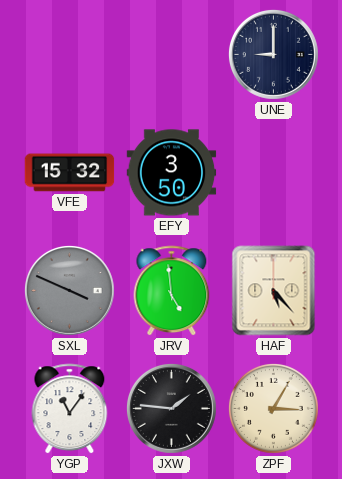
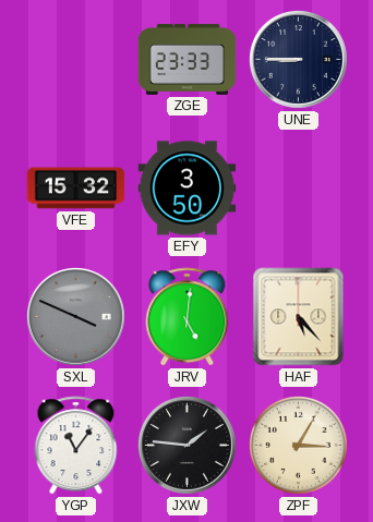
ZGE: none -> 23:33
UNE: 9:00 -> 8:45
JRV: 4:59 -> 5:01
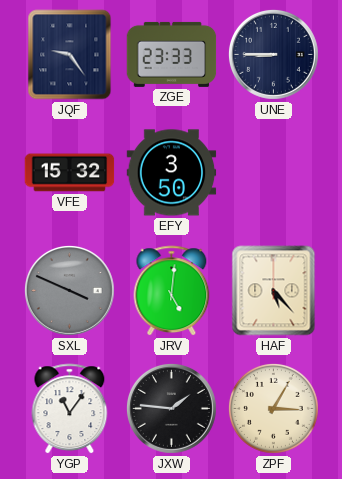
JQF: none -> 9:24
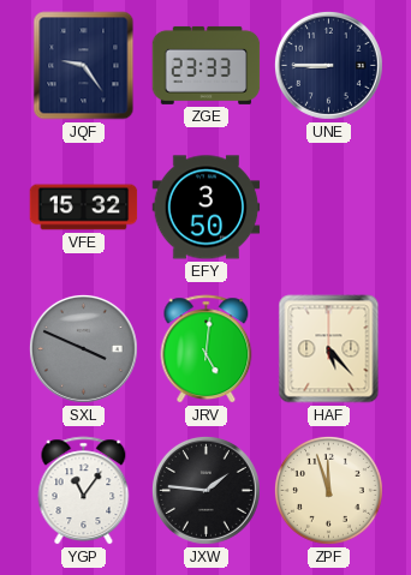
ZPF: 3:05 -> 11:57
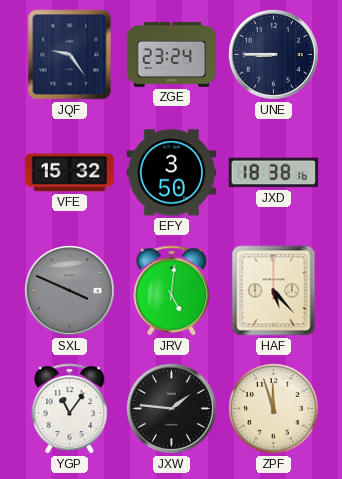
ZGE: 23:33 -> 23:24
JXD: none -> 18:38
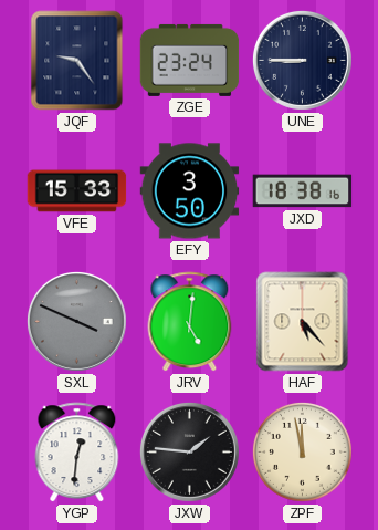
VFE: 15:32 -> 15:33
YGP: 11:06 -> 12:31
ZPF: 11:57 -> 11:58
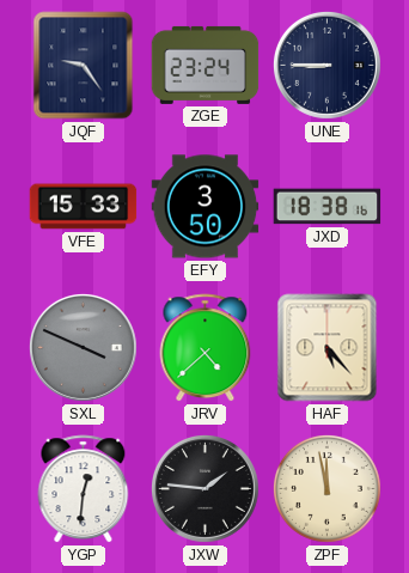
JRV: 5:01 -> 4:38
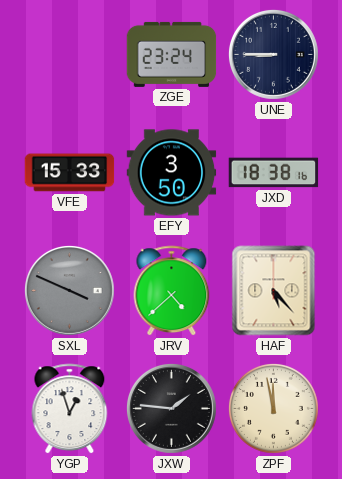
JQF: 9:24 -> none
YGP: 12:31 -> 12:57
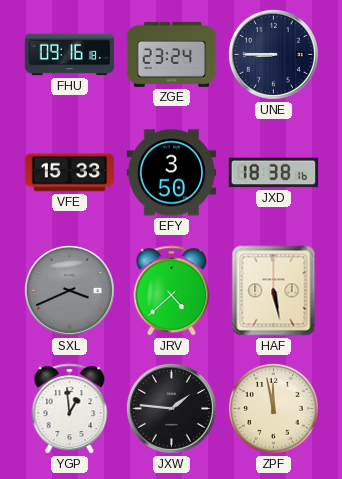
FHU: none -> 09:16
SXL: 3:49 -> 3:41
HAF: 5:23 -> 5:28
YGP: 12:57 -> 12:59
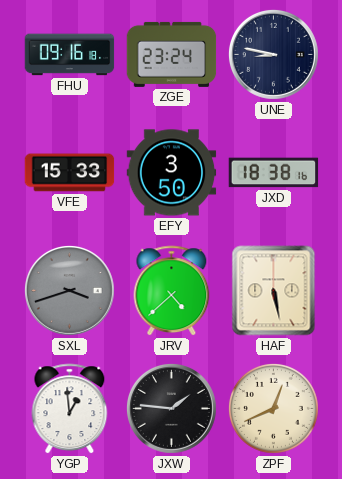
UNE: 8:45 -> 8:47
SXL: 3:41 -> 3:42
ZPF: 11:58 -> 12:41
